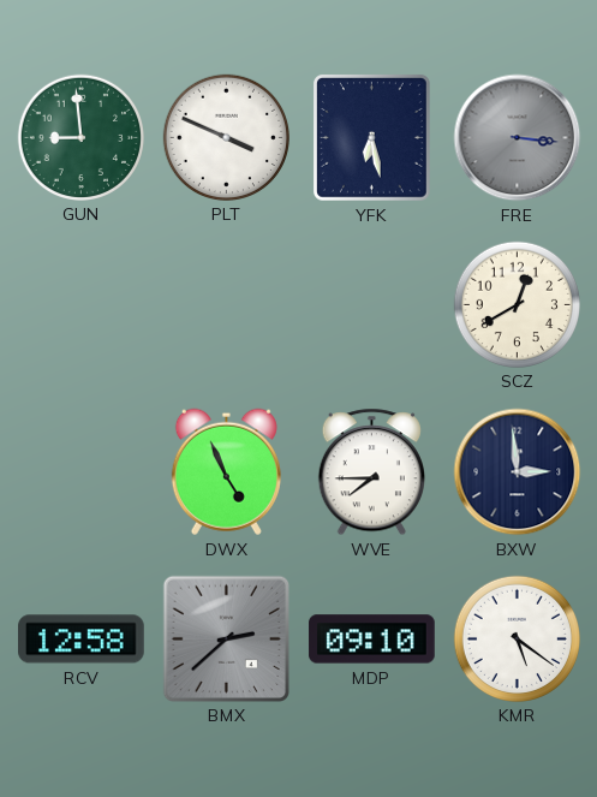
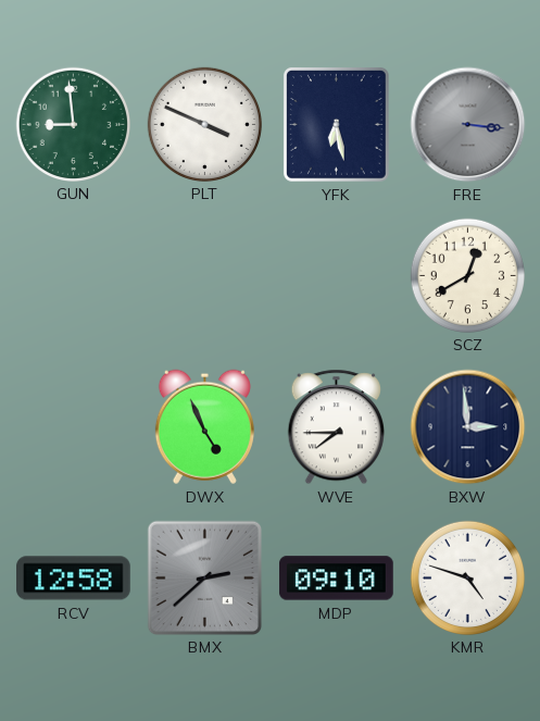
KMR: 5:21 -> 4:48
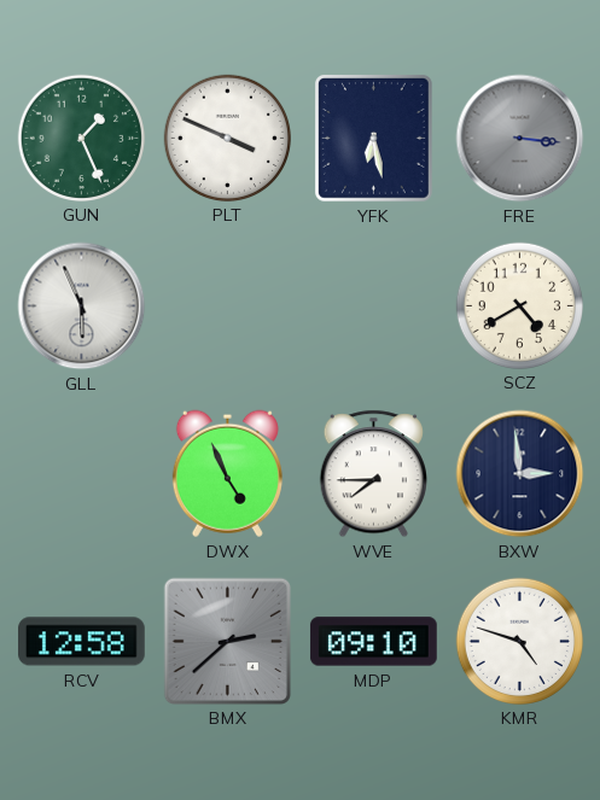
GUN: 8:59 -> 1:26
GLL: none -> 5:56
SCZ: 12:40 -> 4:40
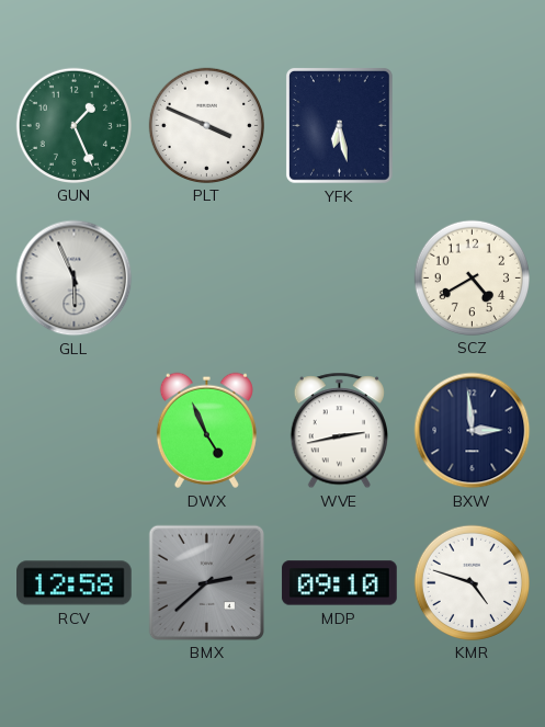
FRE: 3:16 -> none
WVE: 7:45 -> 2:43
